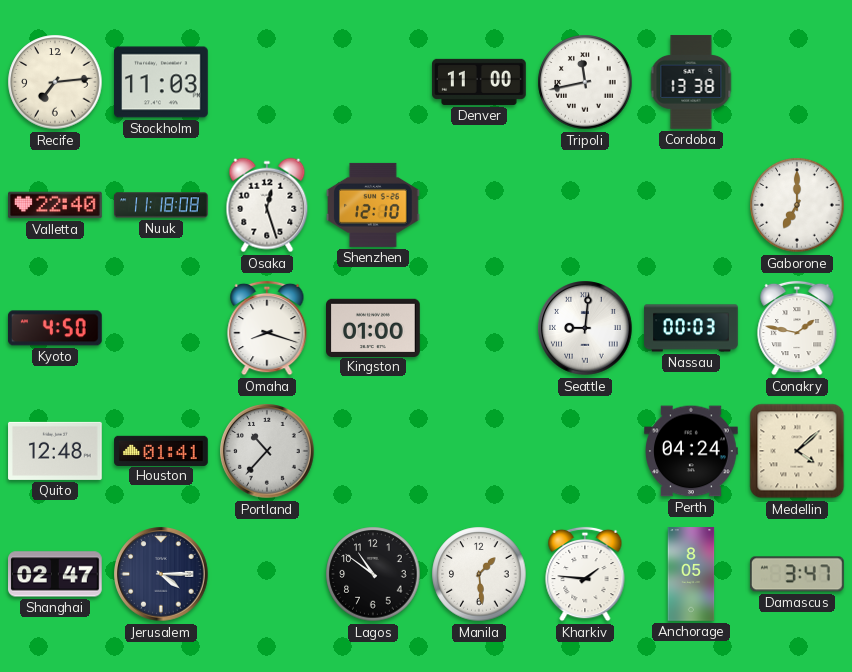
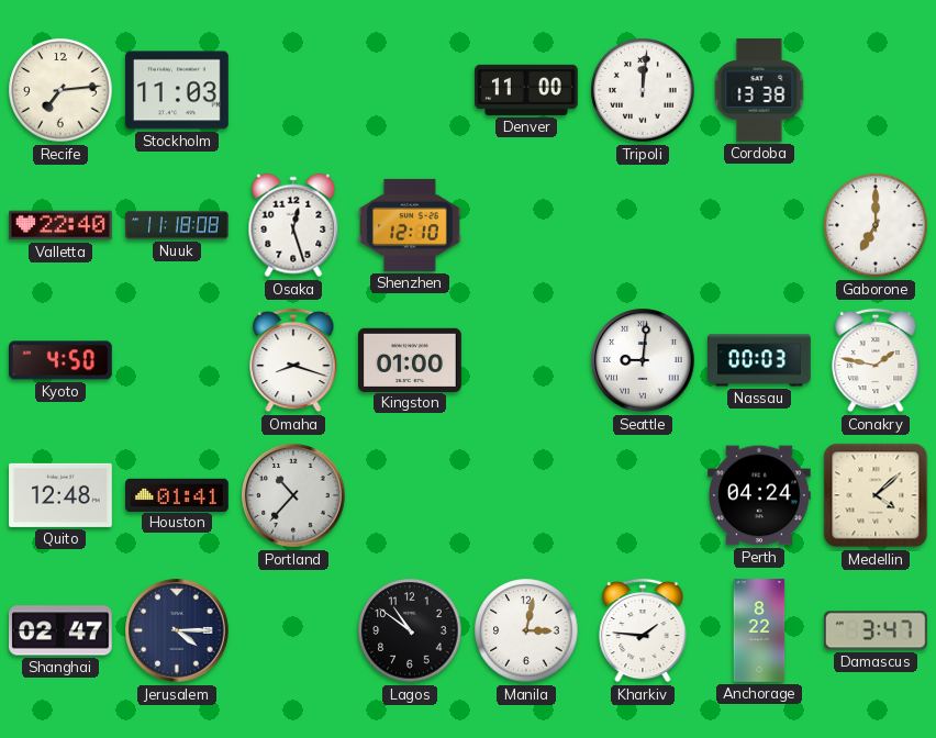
Tripoli: 11:43 -> 12:01
Manila: 1:29 -> 3:02
Anchorage: 8:05 -> 8:22
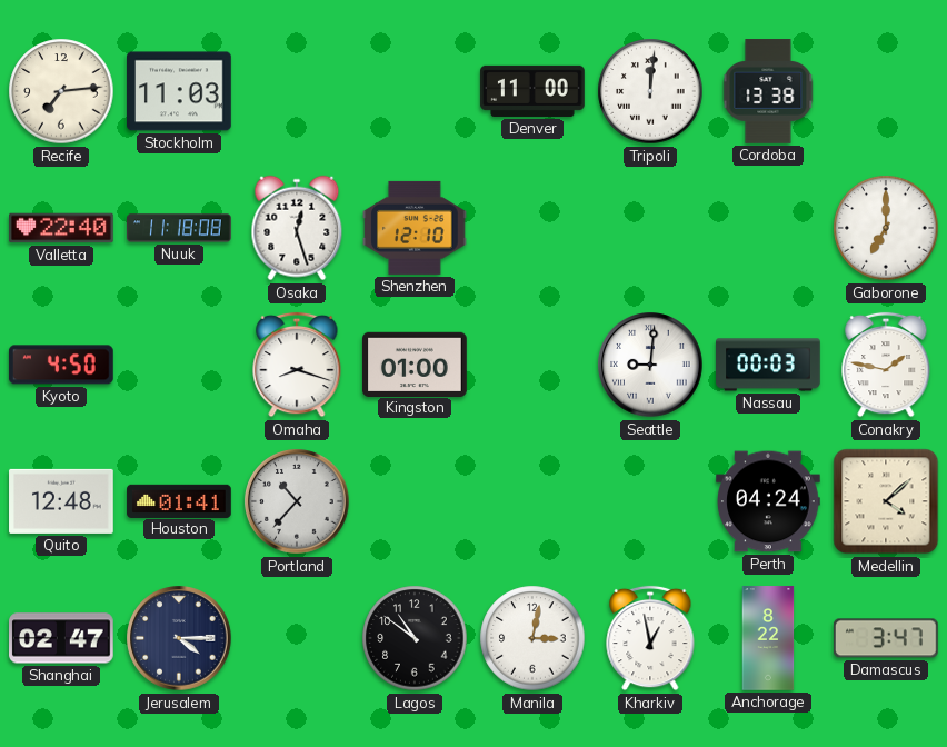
Kharkiv: 1:46 -> 12:58
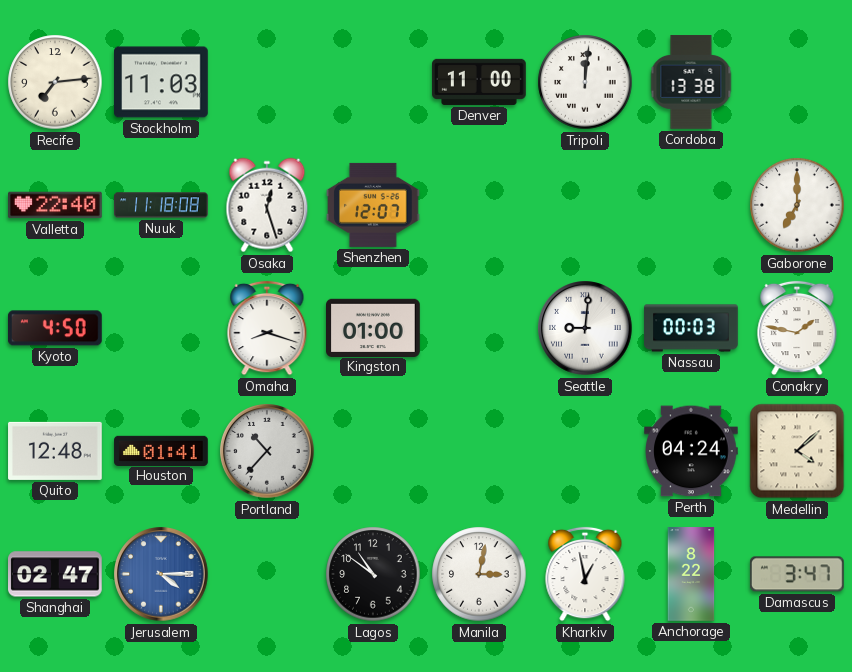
Shenzhen: 12:10 -> 12:07
Jerusalem dial: navy -> blue
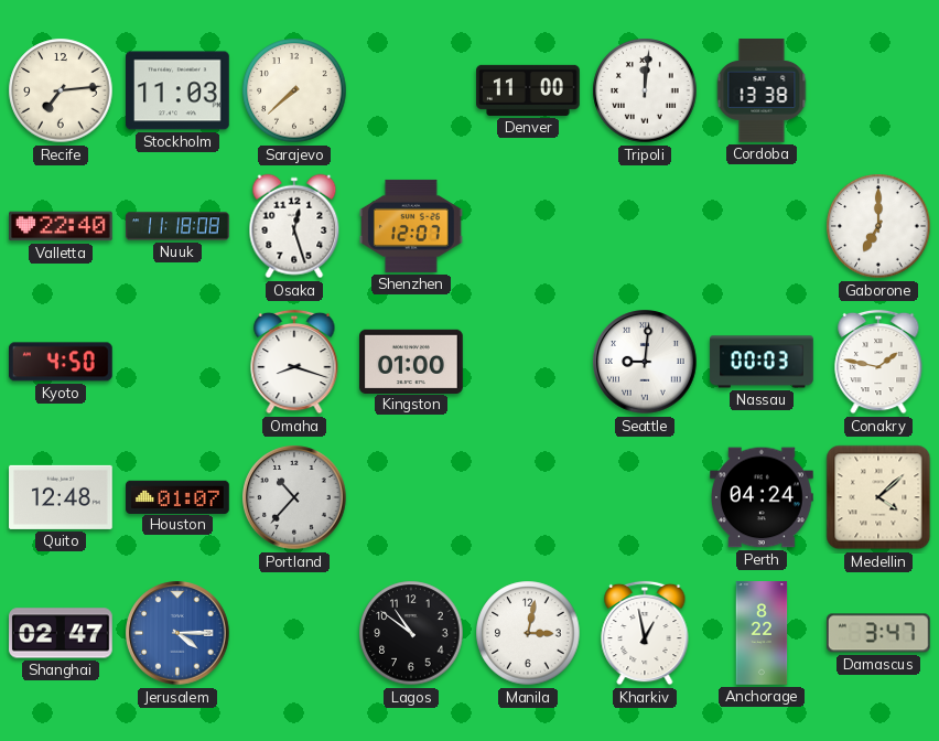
Sarajevo: none -> 7:38
Houston: 01:41 -> 01:07
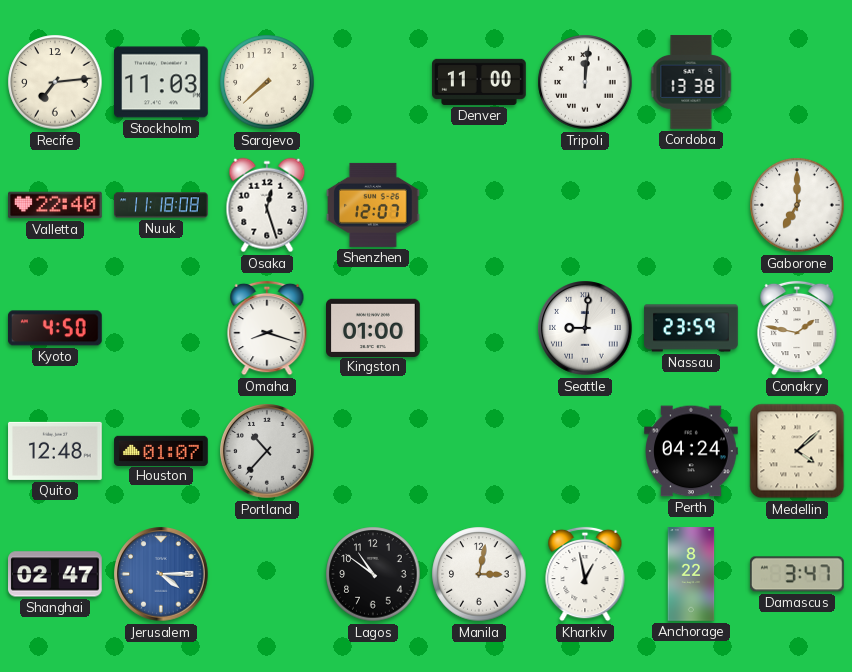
Nassau: 00:03 -> 23:59
